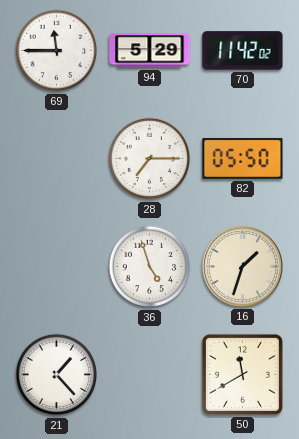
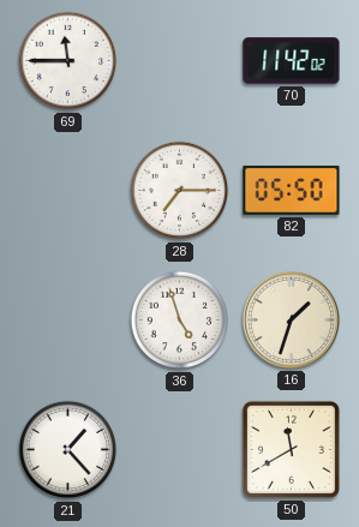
94: 5:29 -> none
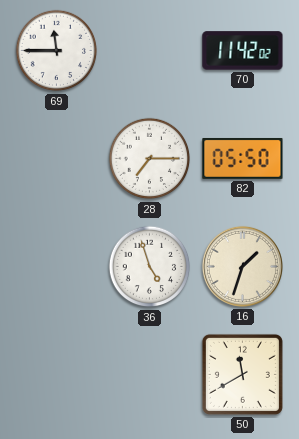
21: 1:23 -> none
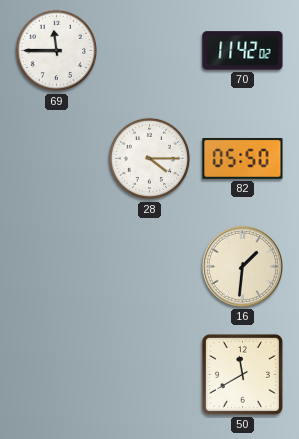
28: 7:15 -> 4:15
36: 4:57 -> none
16: 1:33 -> 1:31
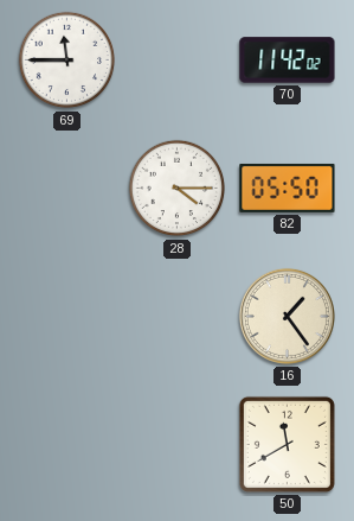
16: 1:31 -> 1:24
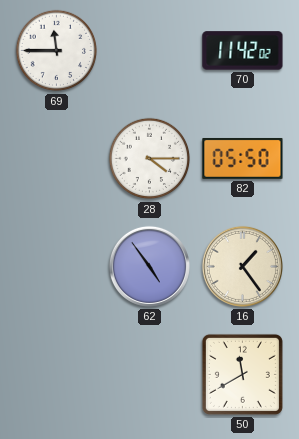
62: none -> 4:54
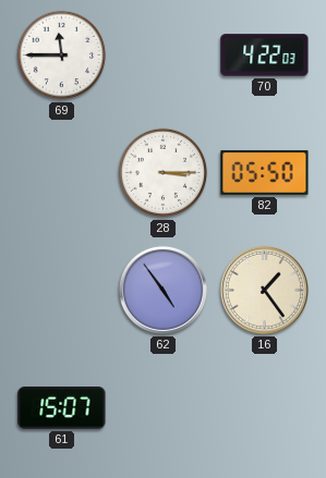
70: 11:42 -> 4:22
28: 4:15 -> 3:15
61: none -> 15:07
50: 11:40 -> none
